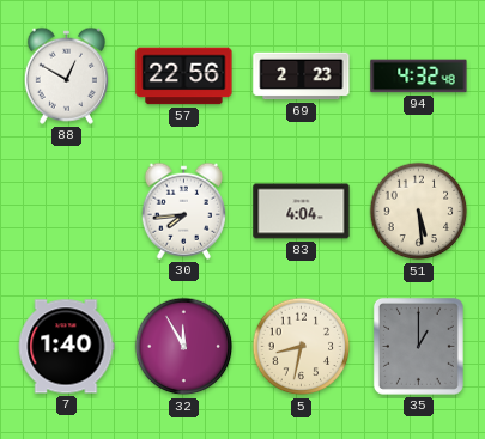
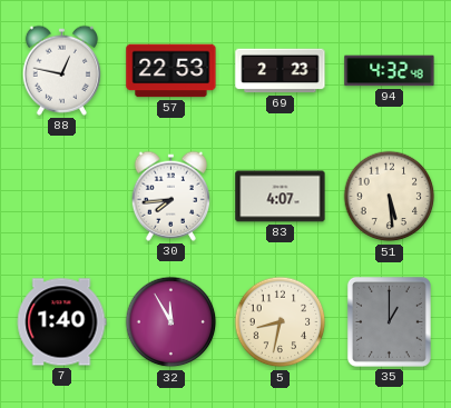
88: 12:50 -> 12:47
57: 22:56 -> 22:53
83: 4:04 -> 4:07
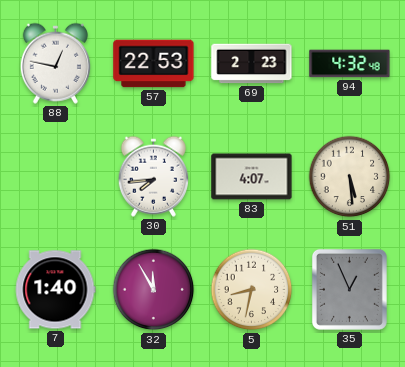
35: 1:00 -> 12:56
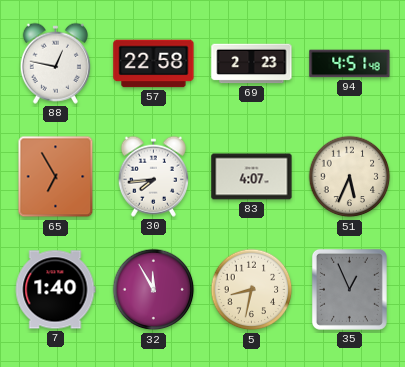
57: 22:53 -> 22:58
94: 4:32 -> 4:51
65: none -> 6:55
51: 5:29 -> 5:34
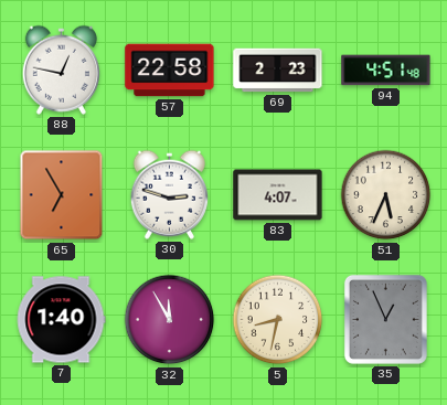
30: 7:44 -> 2:48
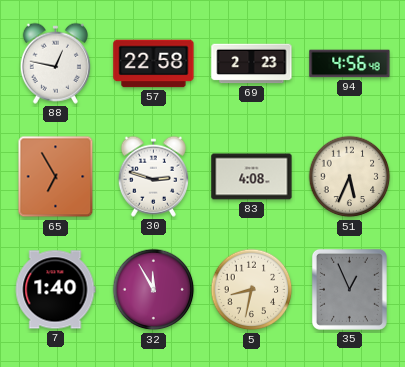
94: 4:51 -> 4:56
83: 4:07 -> 4:08
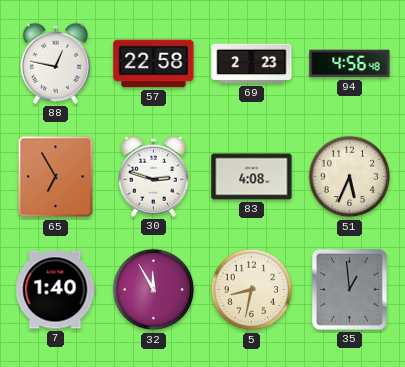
35: 12:56 -> 12:59
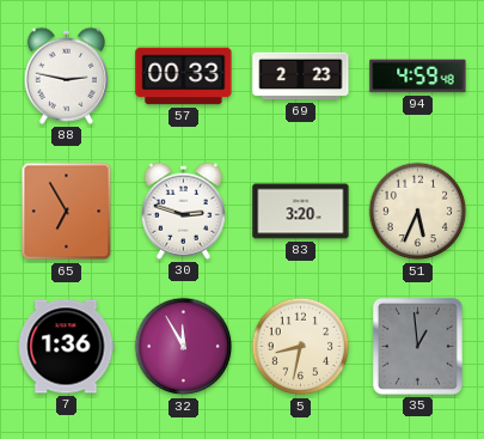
88: 12:47 -> 2:47
57: 22:58 -> 00:33
94: 4:56 -> 4:59
83: 4:08 -> 3:20
7: 1:40 -> 1:36
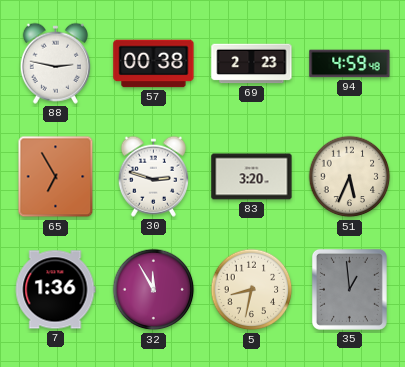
57: 00:33 -> 00:38
